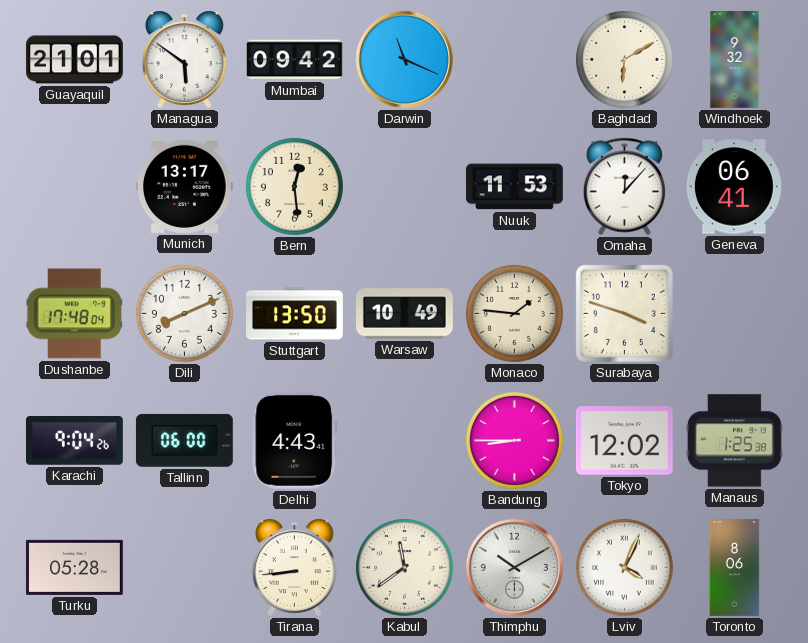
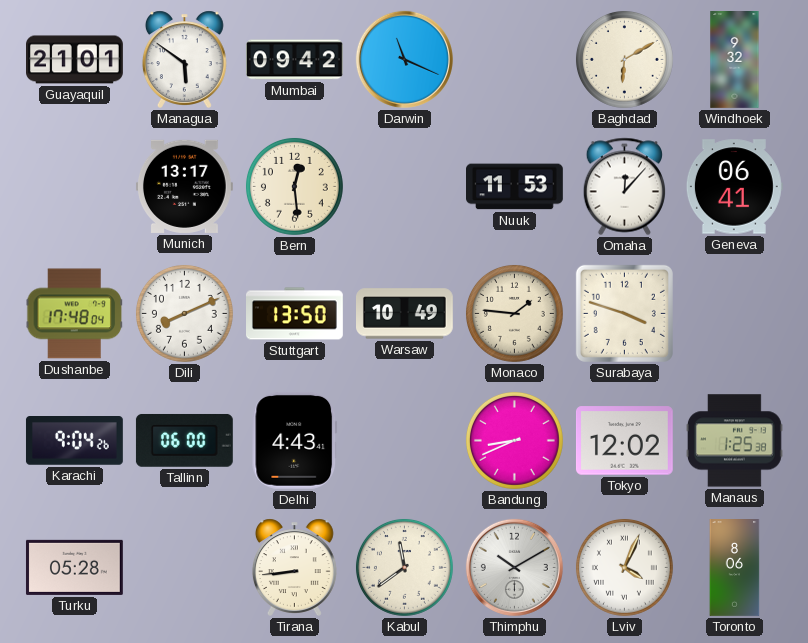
Bandung: 8:45 -> 8:41
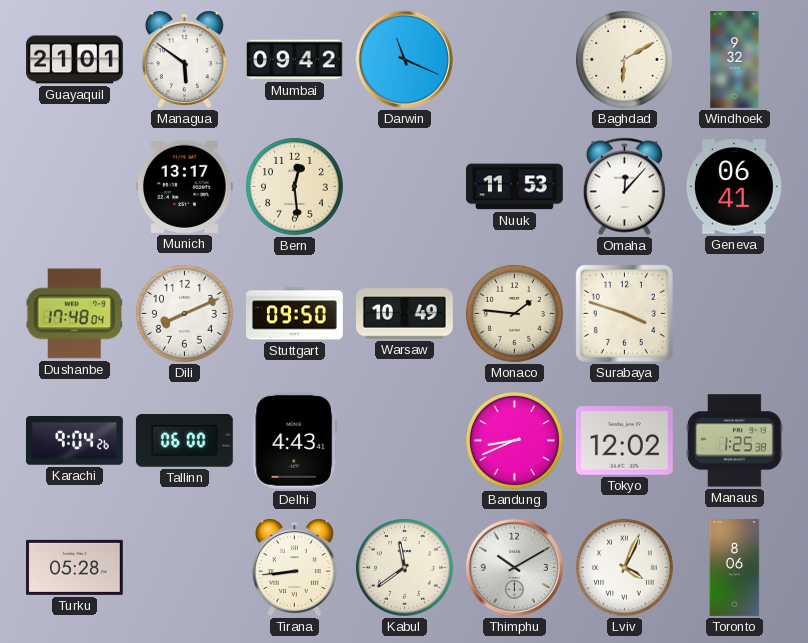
Stuttgart: 13:50 -> 09:50
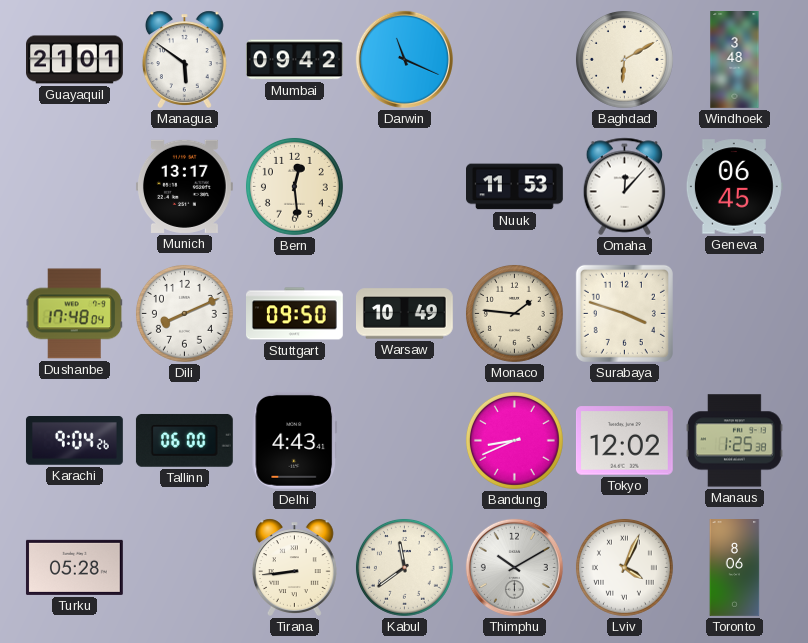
Windhoek: 9:32 -> 3:48
Geneva: 06:41 -> 06:45
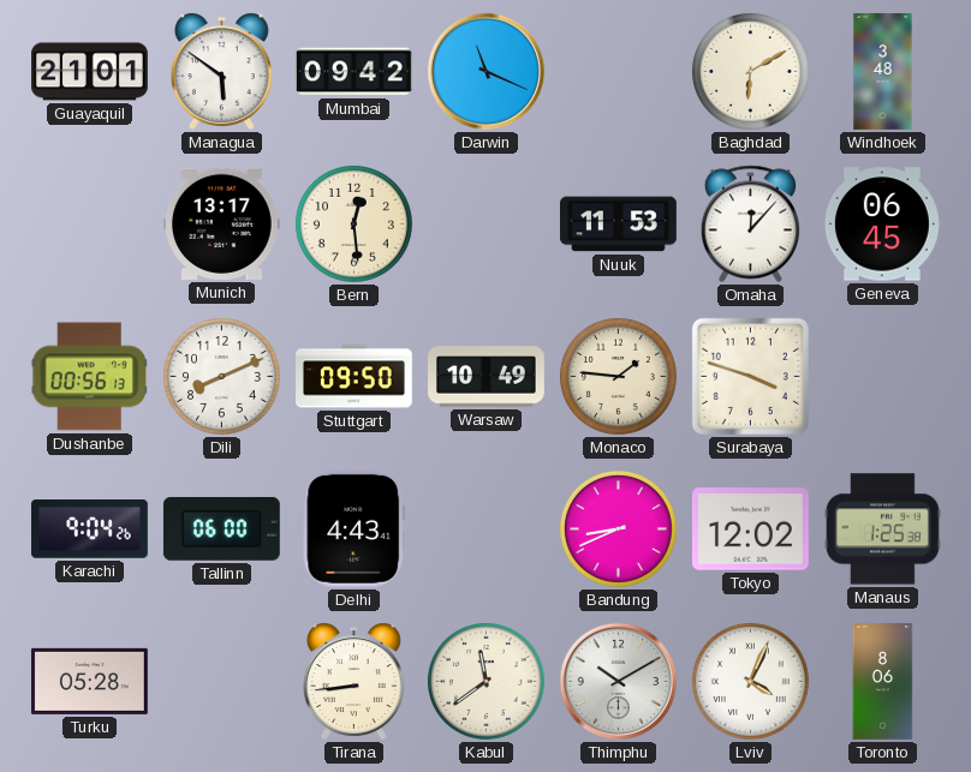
Dushanbe: 17:48 -> 00:56
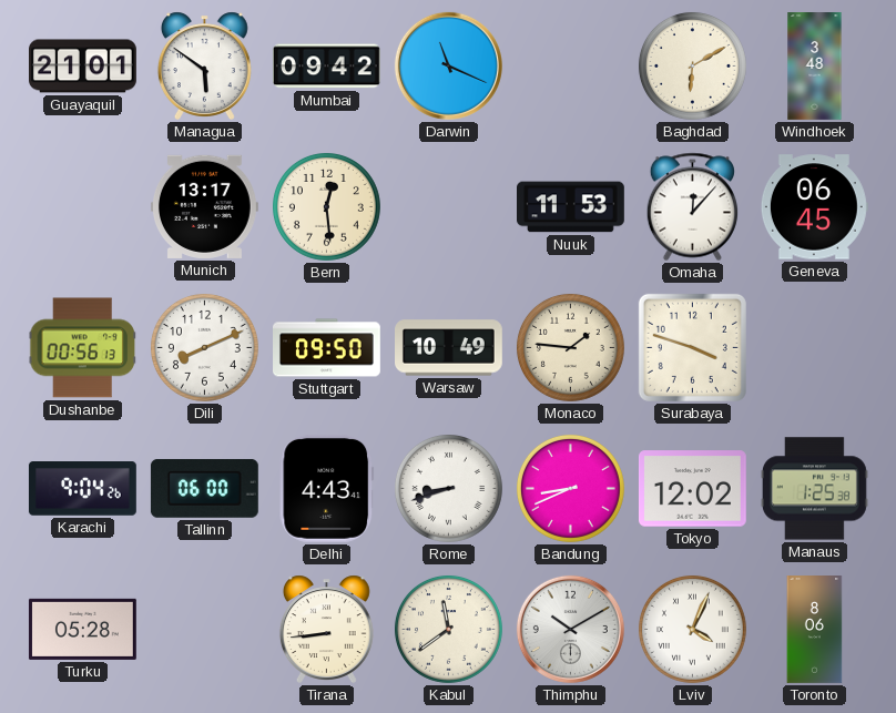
Rome: none -> 8:42
